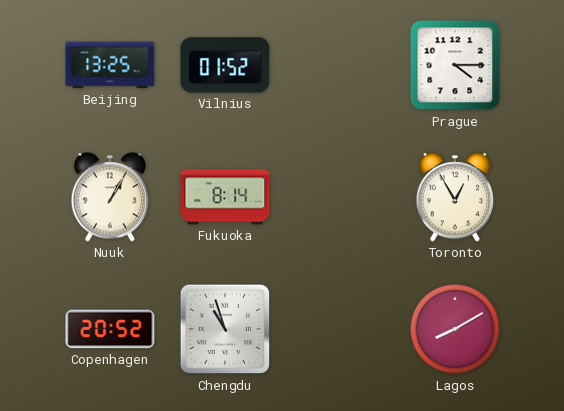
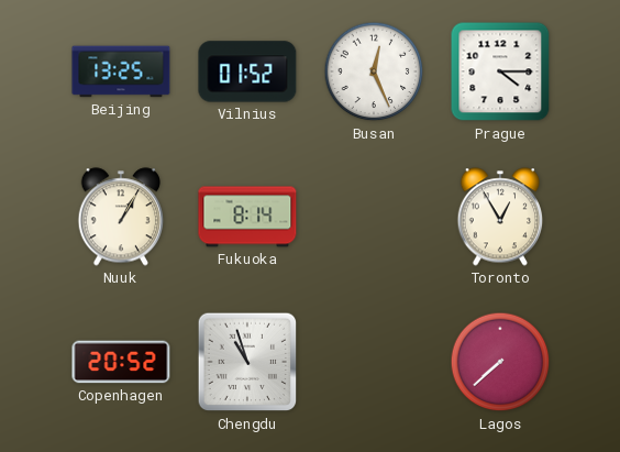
Busan: none -> 12:26
Lagos: 8:10 -> 7:38
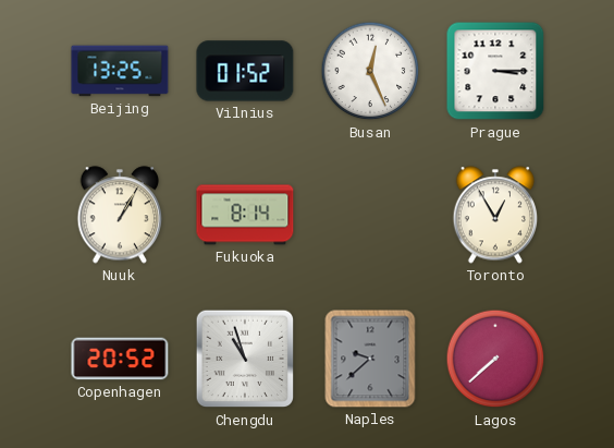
Prague: 4:15 -> 3:15
Naples: none -> 9:38
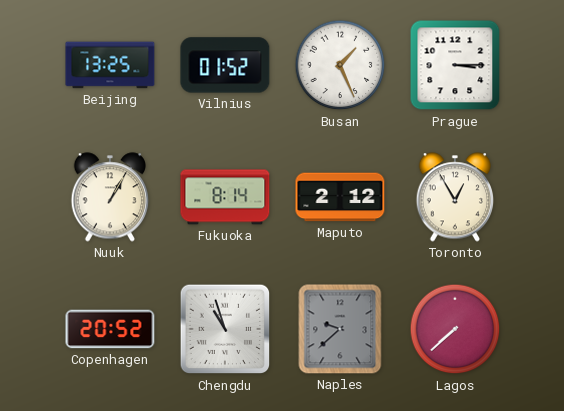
Busan: 12:26 -> 1:26
Maputo: none -> 2:12
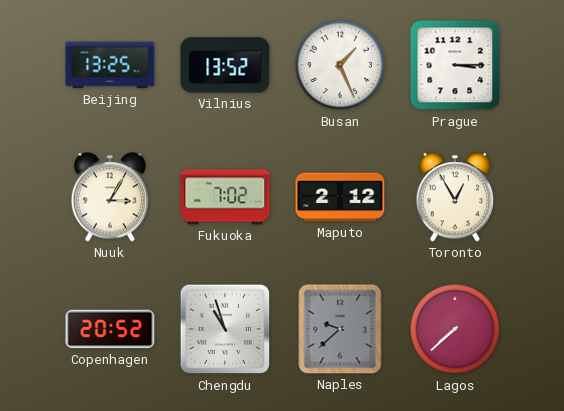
Vilnius: 01:52 -> 13:52
Nuuk: 1:05 -> 3:05
Fukuoka: 8:14 -> 7:02
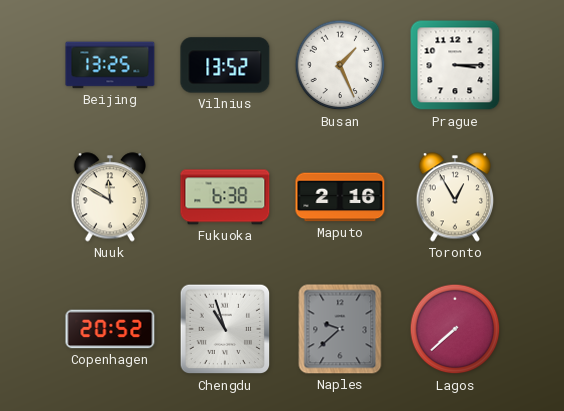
Nuuk: 3:05 -> 11:50
Fukuoka: 7:02 -> 6:38
Maputo: 2:12 -> 2:16
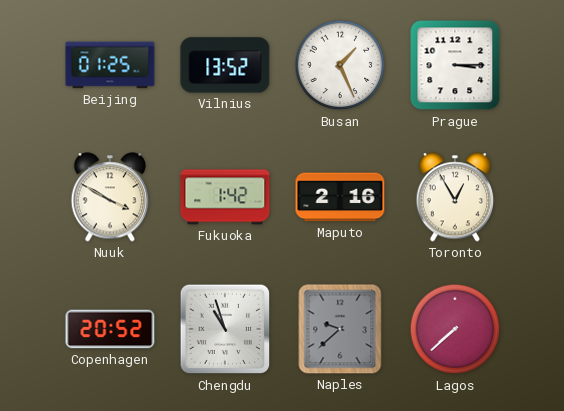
Beijing: 13:25 -> 01:25
Nuuk: 11:50 -> 3:50
Fukuoka: 6:38 -> 1:42
